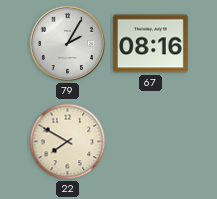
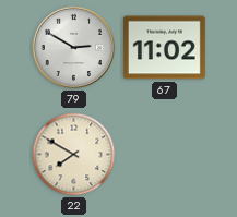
79: 2:05 -> 2:50
67: 08:16 -> 11:02
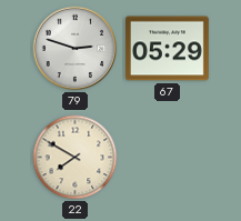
79: 2:50 -> 2:48
67: 11:02 -> 05:29
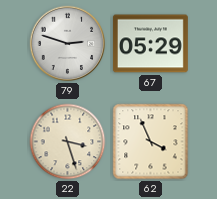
22: 7:50 -> 3:27
62: none -> 3:56
